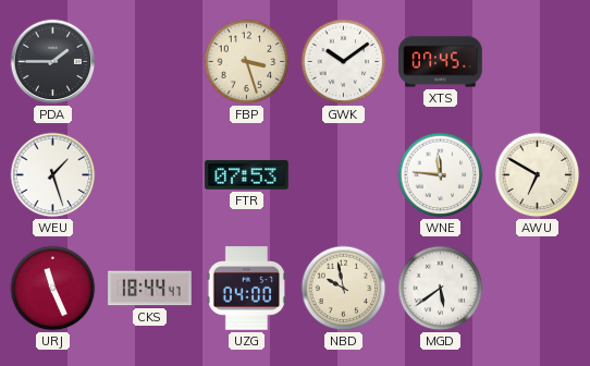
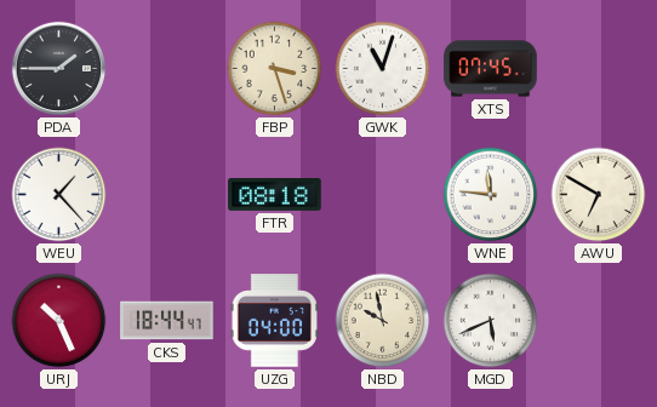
GWK: 10:09 -> 11:03
WEU: 1:27 -> 1:23
FTR: 07:53 -> 08:18
URJ: 11:26 -> 10:26
MGD: 5:39 -> 5:41
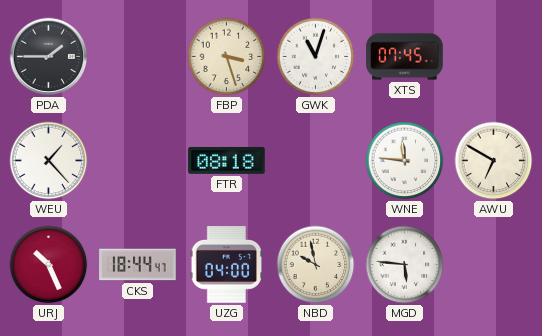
MGD: 5:41 -> 5:46
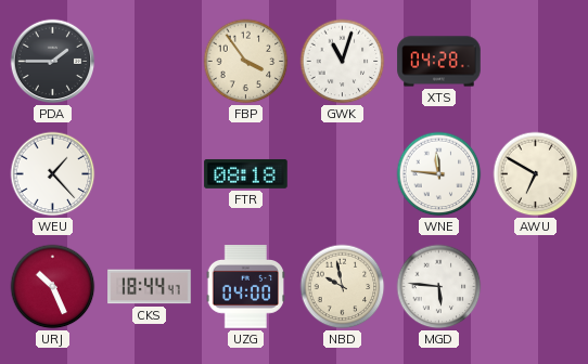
FBP: 3:27 -> 3:54
XTS: 07:45 -> 04:28
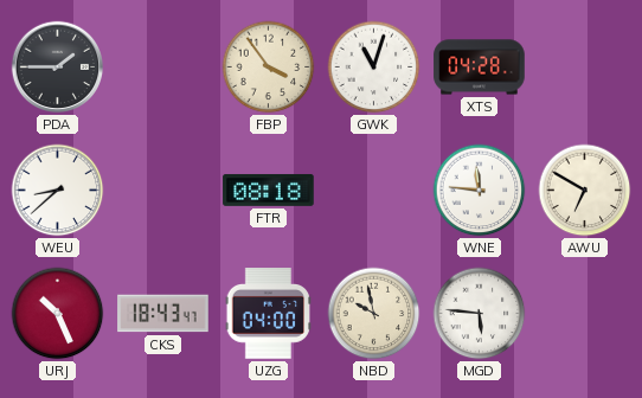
WEU: 1:23 -> 8:38
CKS: 18:44 -> 18:43
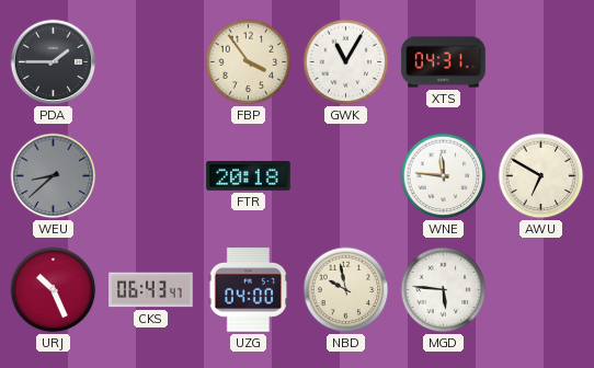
GWK: 11:03 -> 11:05
XTS: 04:28 -> 04:31
WEU dial: white -> grey
FTR: 08:18 -> 20:18
CKS: 18:43 -> 06:43
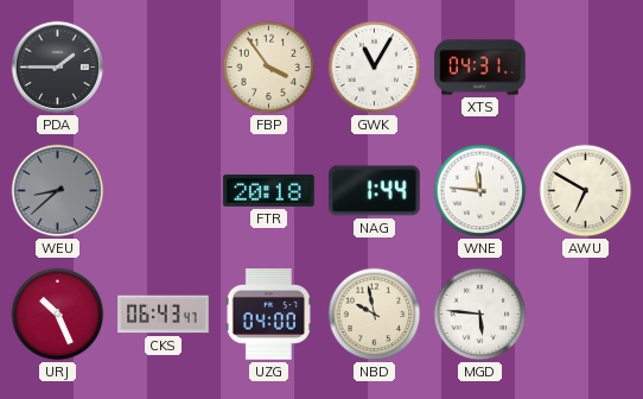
NAG: none -> 1:44
